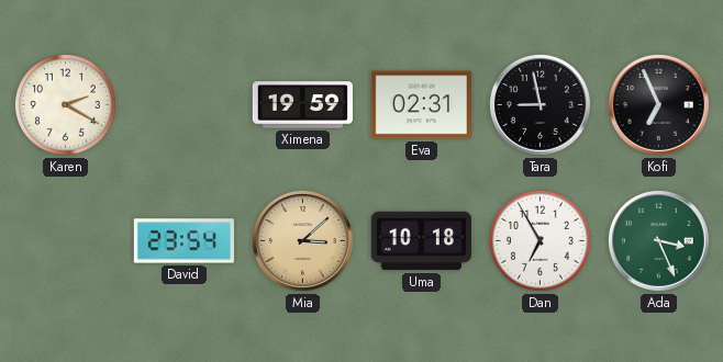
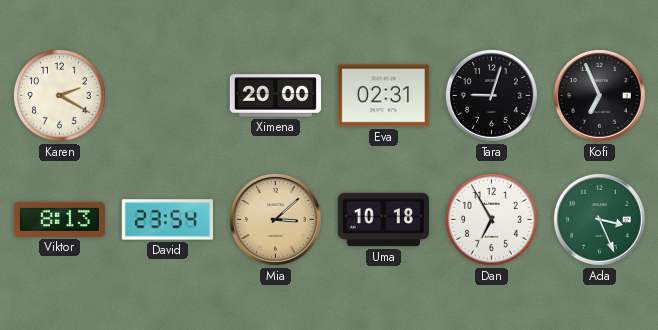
Ximena: 19:59 -> 20:00
Tara: 8:58 -> 9:03
Viktor: none -> 8:13
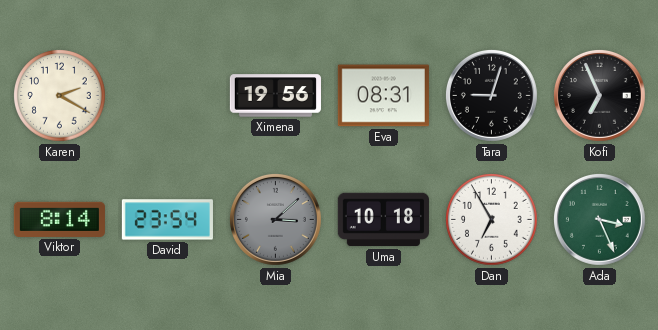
Ximena: 20:00 -> 19:56
Eva: 02:31 -> 08:31
Viktor: 8:13 -> 8:14
Mia dial: champagne -> grey
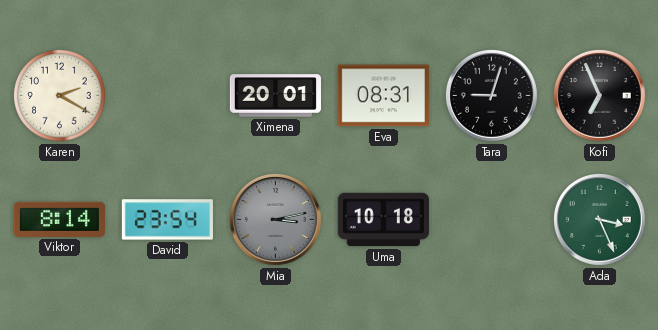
Ximena: 19:56 -> 20:01
Mia: 3:08 -> 3:13
Dan: 6:55 -> none
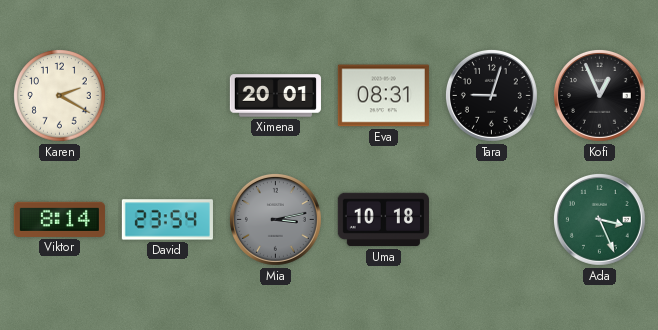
Kofi: 6:56 -> 12:56
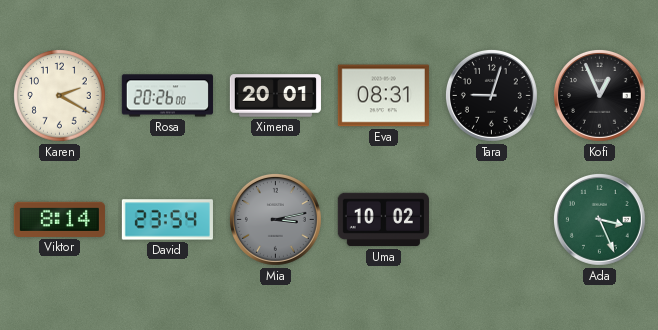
Rosa: none -> 20:26
Uma: 10:18 -> 10:02
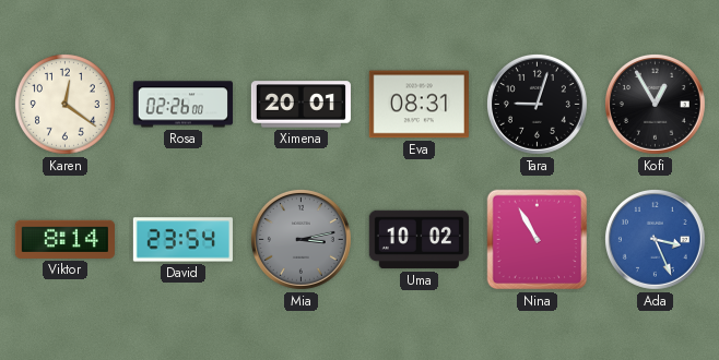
Karen: 2:20 -> 12:21
Rosa: 20:26 -> 02:26
Kofi: 12:56 -> 12:55
Nina: none -> 10:55
Ada dial: green -> blue
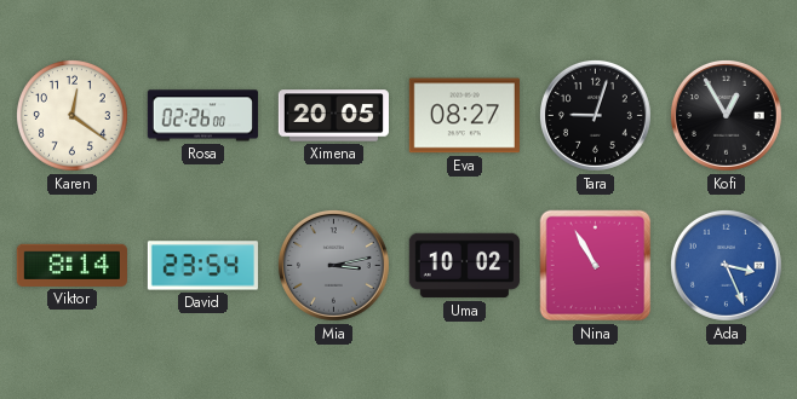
Ximena: 20:01 -> 20:05
Eva: 08:31 -> 08:27
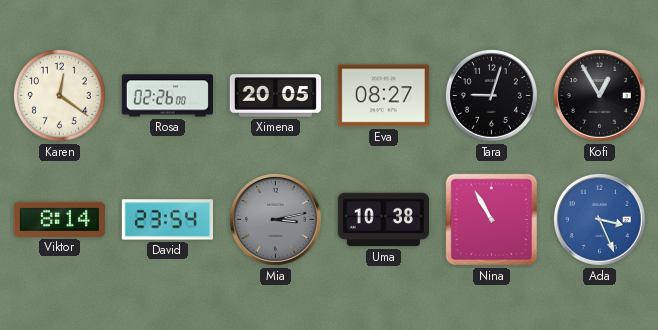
Uma: 10:02 -> 10:38
